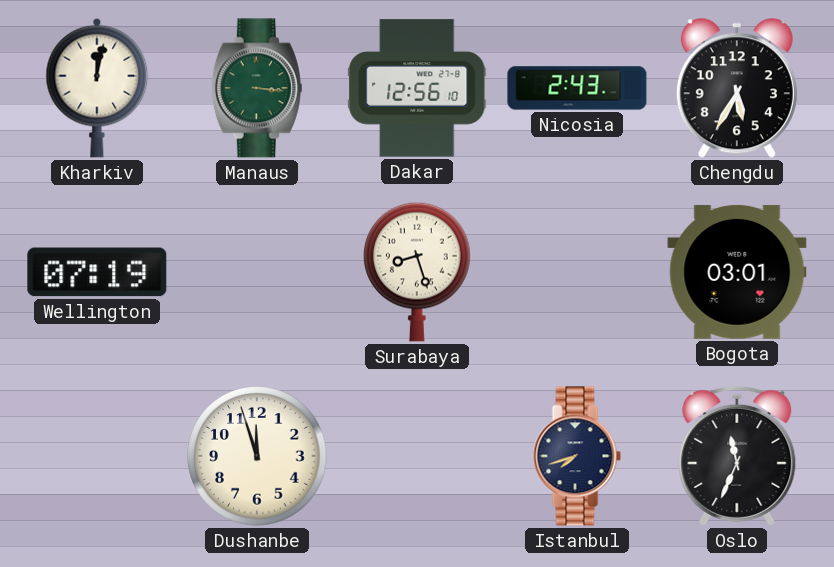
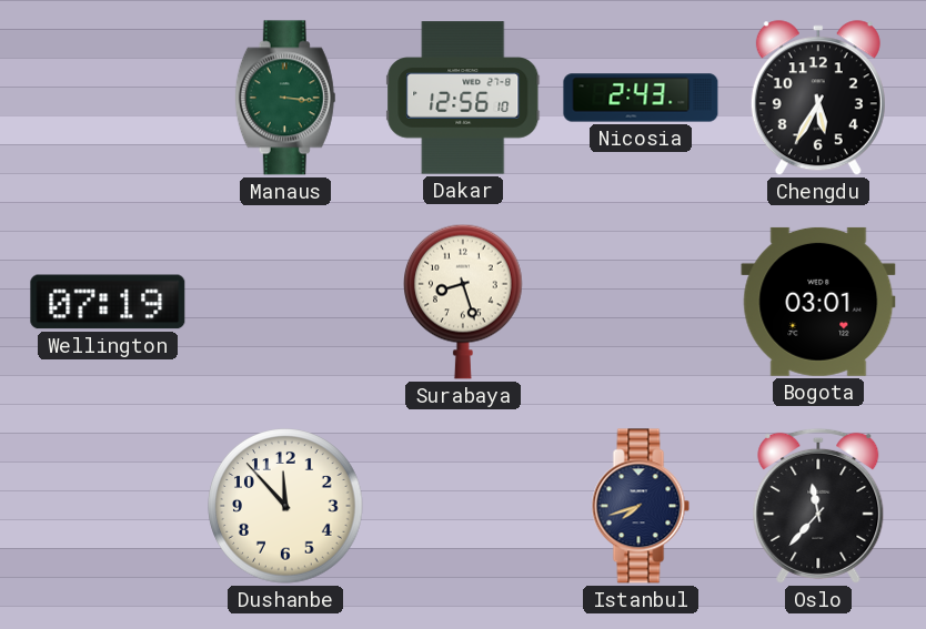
Kharkiv: 12:02 -> none
Dushanbe: 11:57 -> 11:53
Oslo: 11:34 -> 11:37
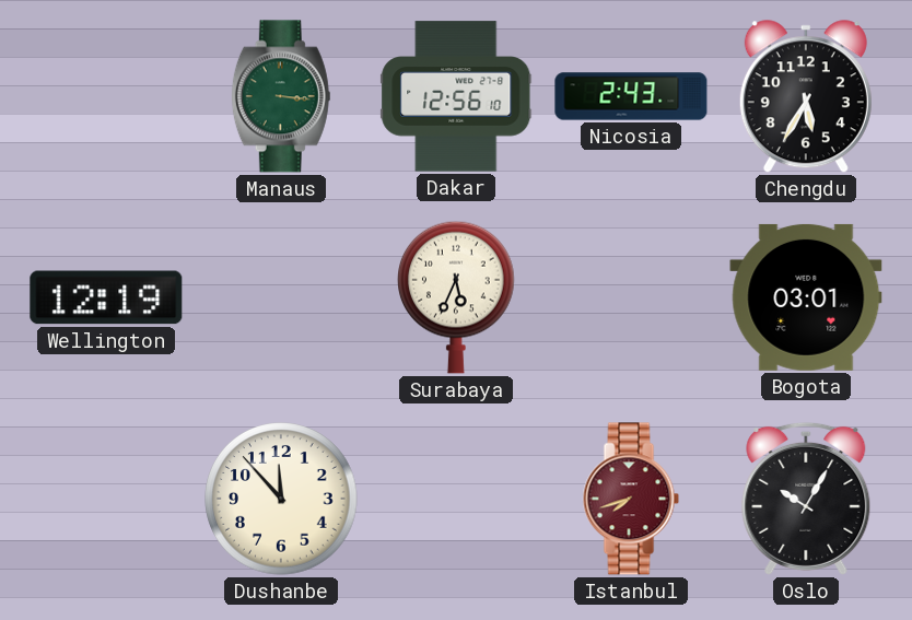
Wellington: 07:19 -> 12:19
Surabaya: 8:27 -> 5:34
Istanbul dial: navy -> burgundy
Oslo: 11:37 -> 10:05
